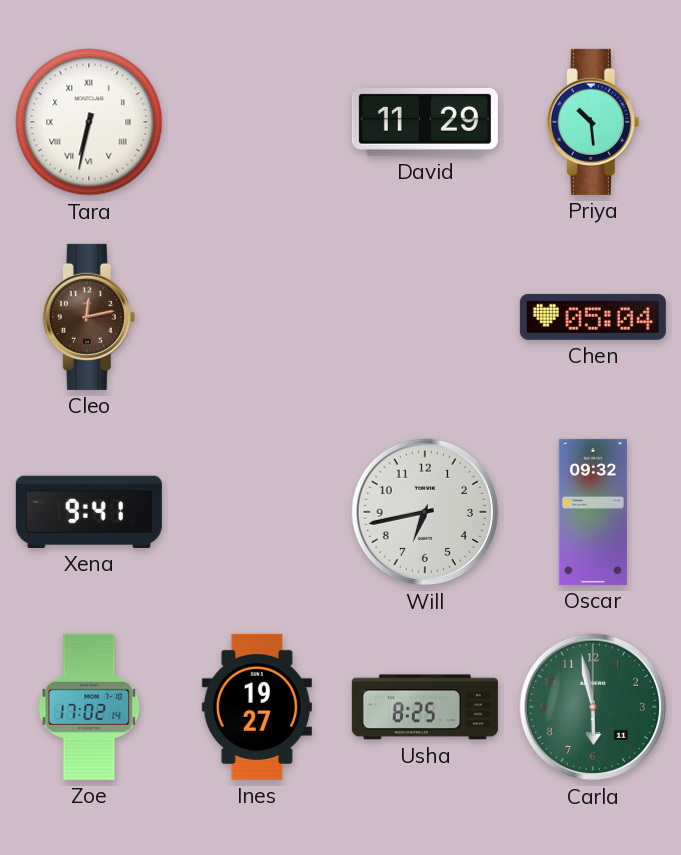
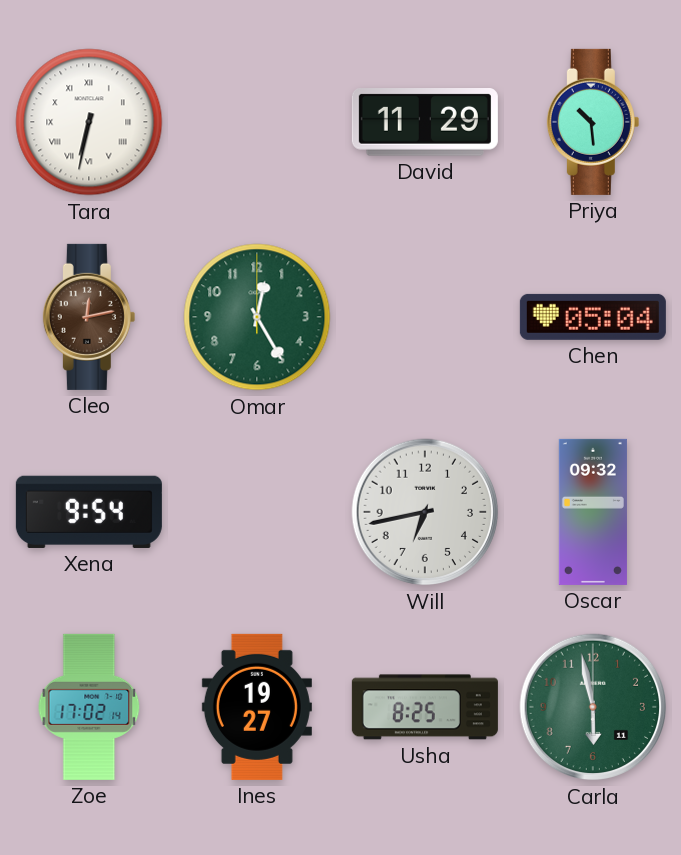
Omar: none -> 12:25
Xena: 9:41 -> 9:54
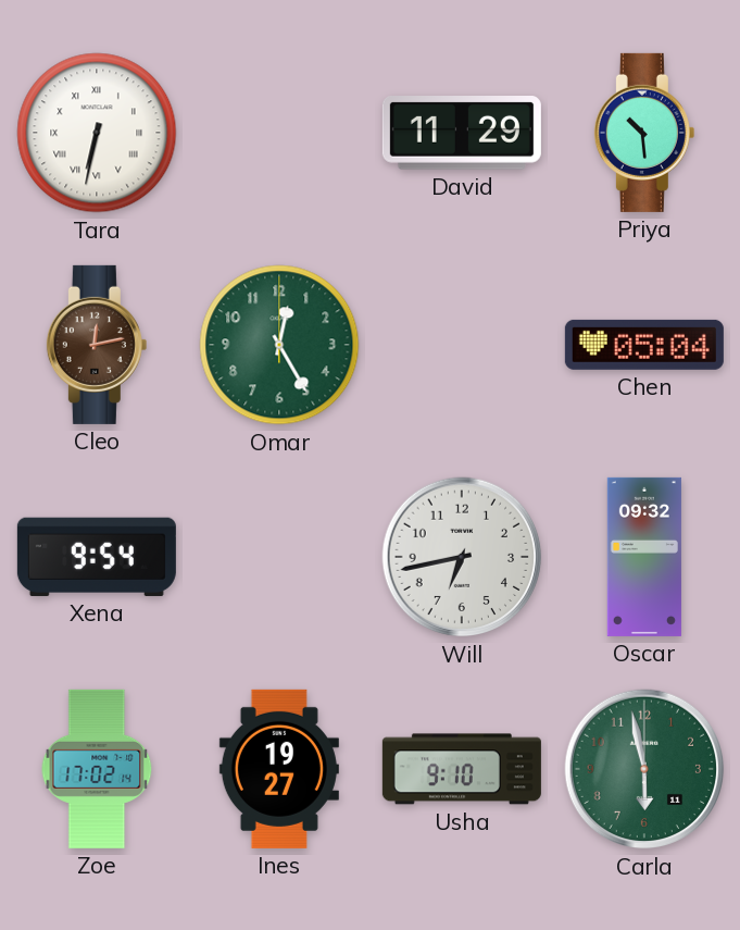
Usha: 8:25 -> 9:10
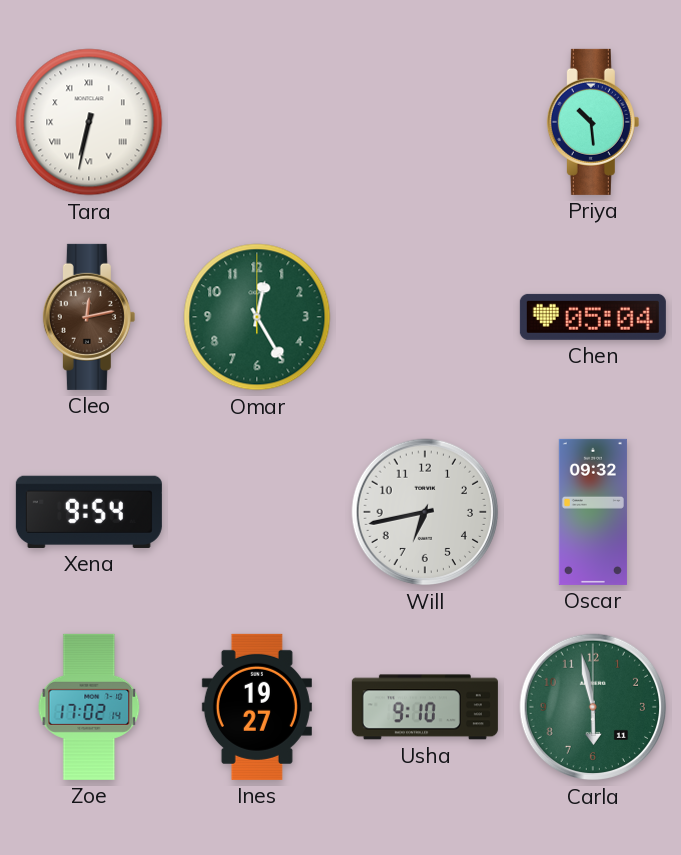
David: 11:29 -> none
